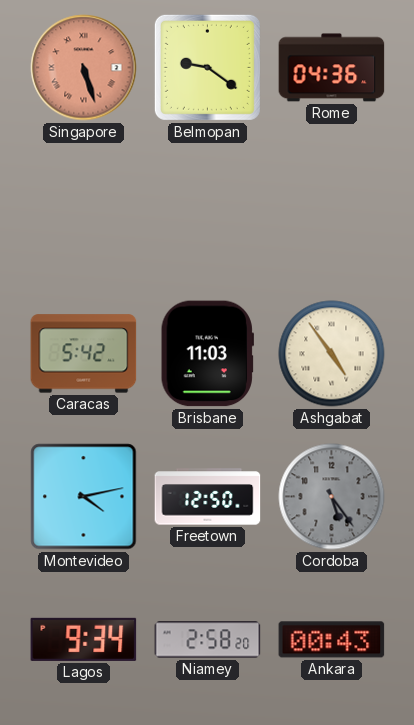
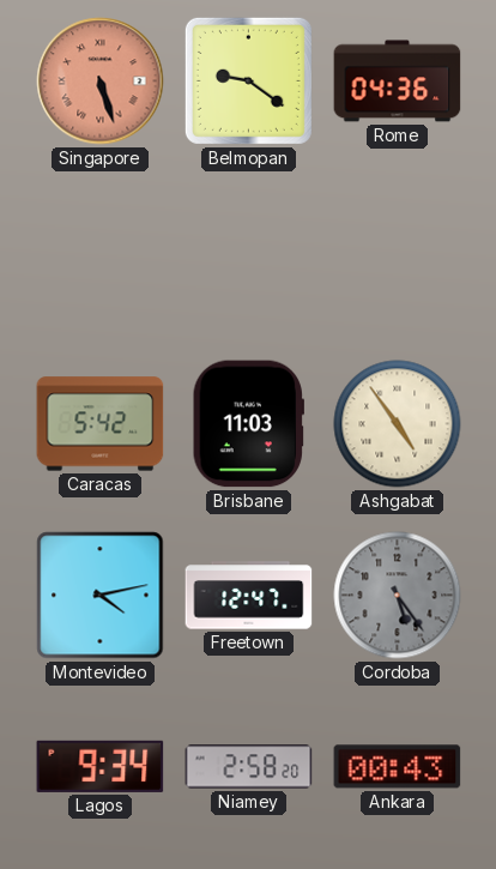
Freetown: 12:50 -> 12:47
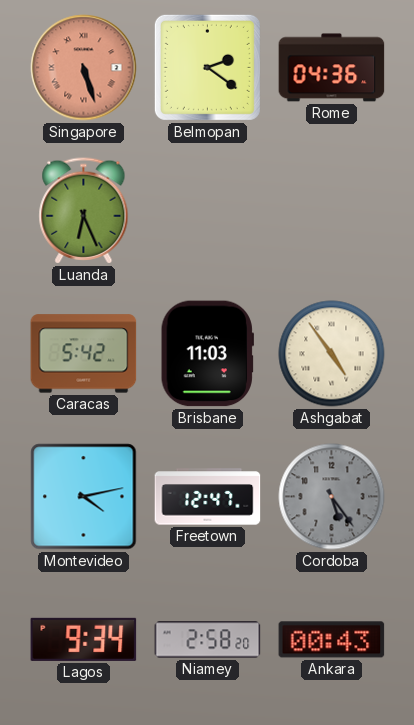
Belmopan: 9:21 -> 2:21
Luanda: none -> 6:26
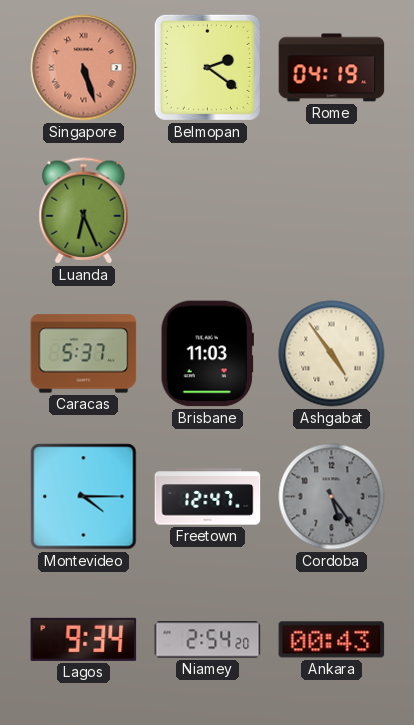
Rome: 04:36 -> 04:19
Caracas: 5:42 -> 5:37
Montevideo: 4:13 -> 4:15
Niamey: 2:58 -> 2:54
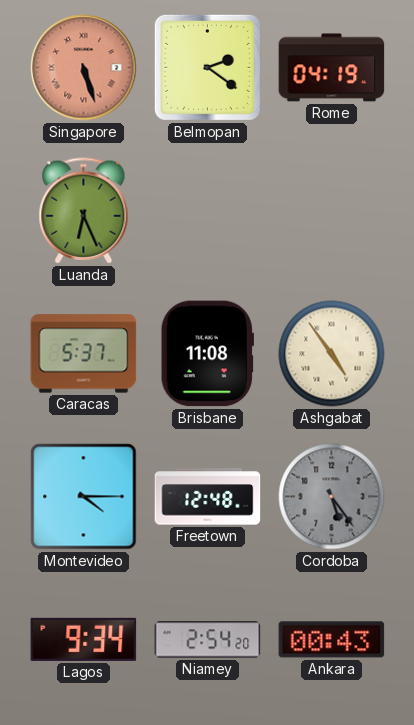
Brisbane: 11:03 -> 11:08
Freetown: 12:47 -> 12:48
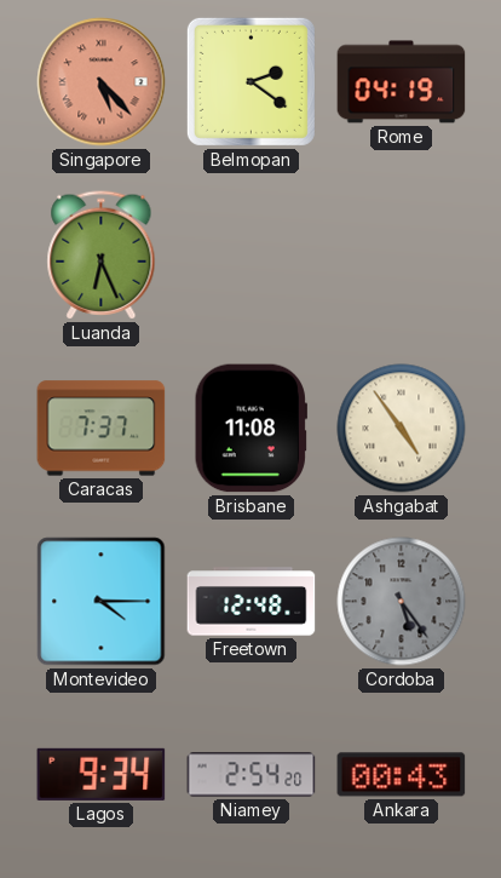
Singapore: 5:27 -> 5:23
Caracas: 5:37 -> 7:37
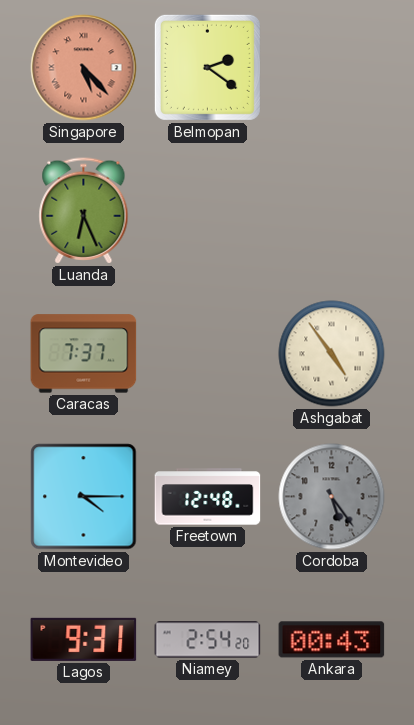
Rome: 04:19 -> none
Brisbane: 11:08 -> none
Lagos: 9:34 -> 9:31
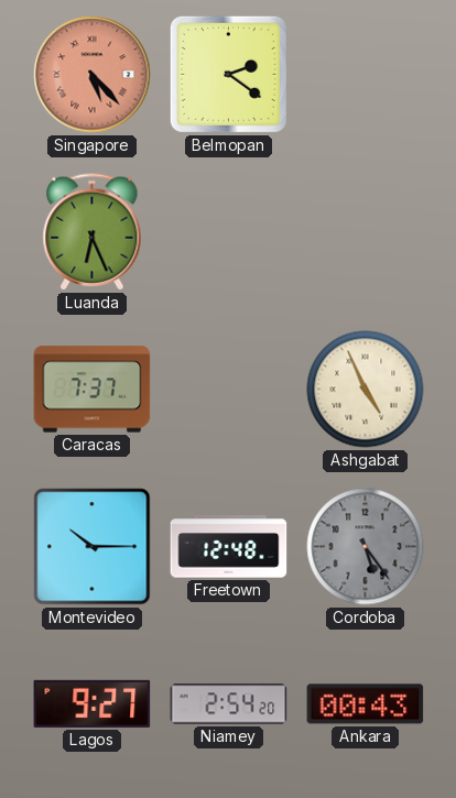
Ashgabat: 4:54 -> 4:56
Montevideo: 4:15 -> 10:15
Lagos: 9:31 -> 9:27
